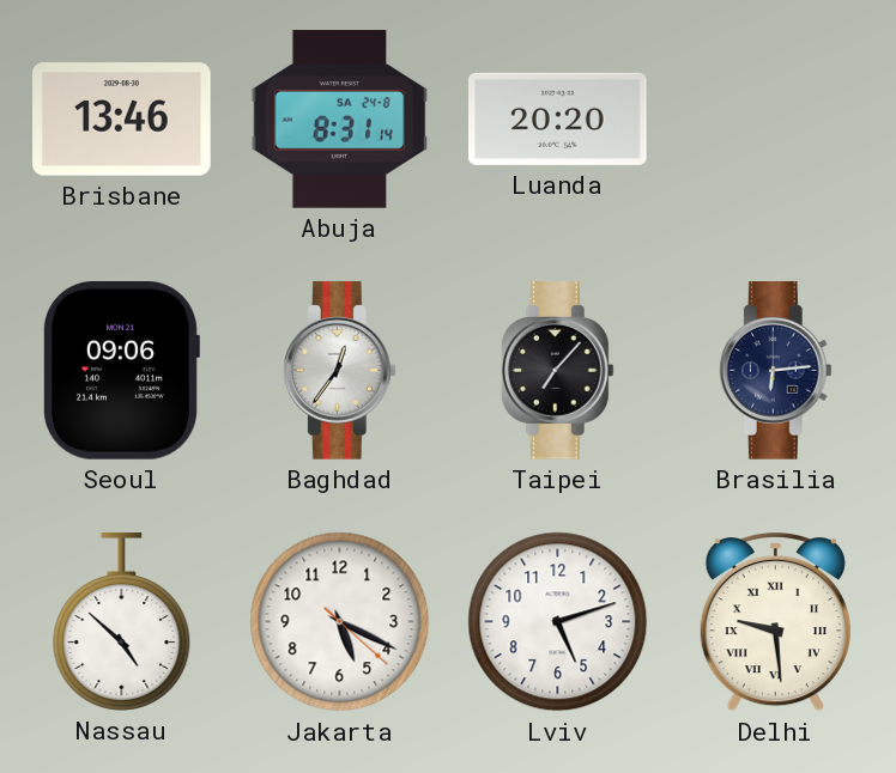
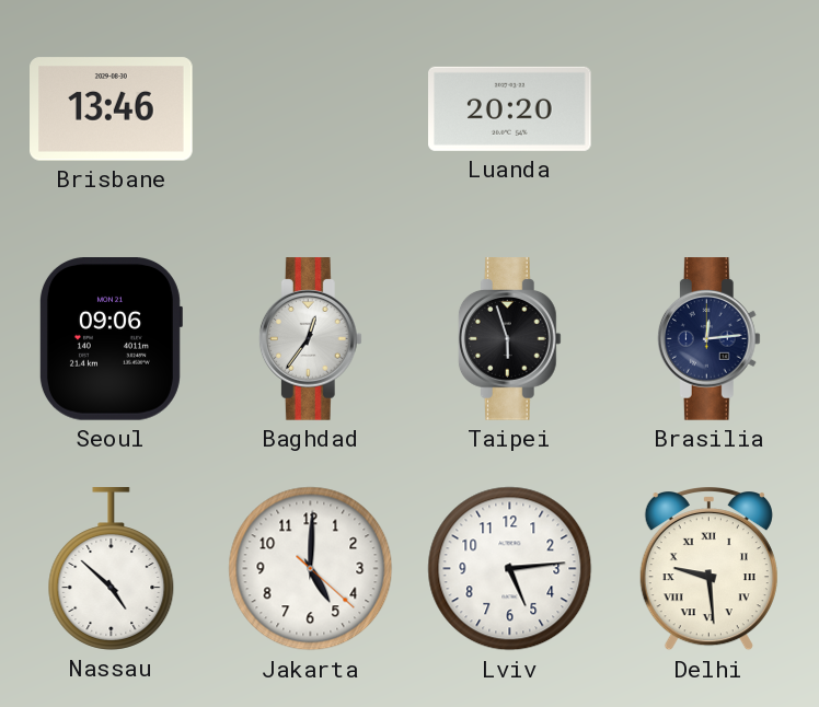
Abuja: 8:31 -> none
Taipei: 7:07 -> 5:57
Brasilia: 6:14 -> 12:14
Jakarta: 5:19 -> 5:00
Lviv: 5:12 -> 5:14
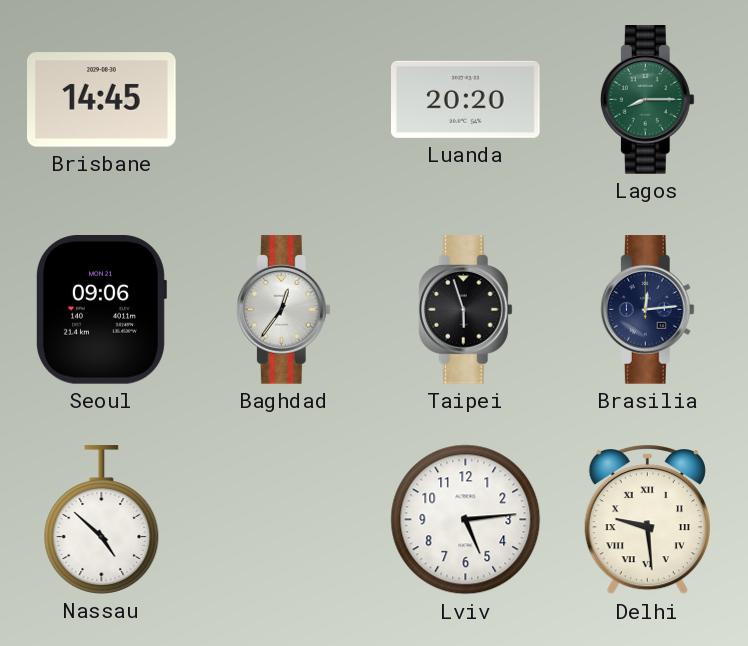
Brisbane: 13:46 -> 14:45
Lagos: none -> 8:15
Jakarta: 5:00 -> none
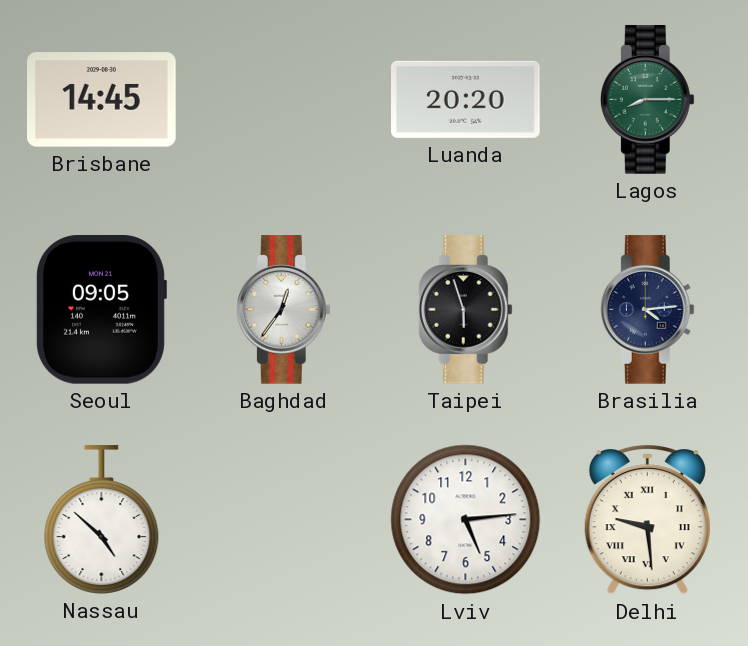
Seoul: 09:06 -> 09:05
Brasilia: 12:14 -> 4:14
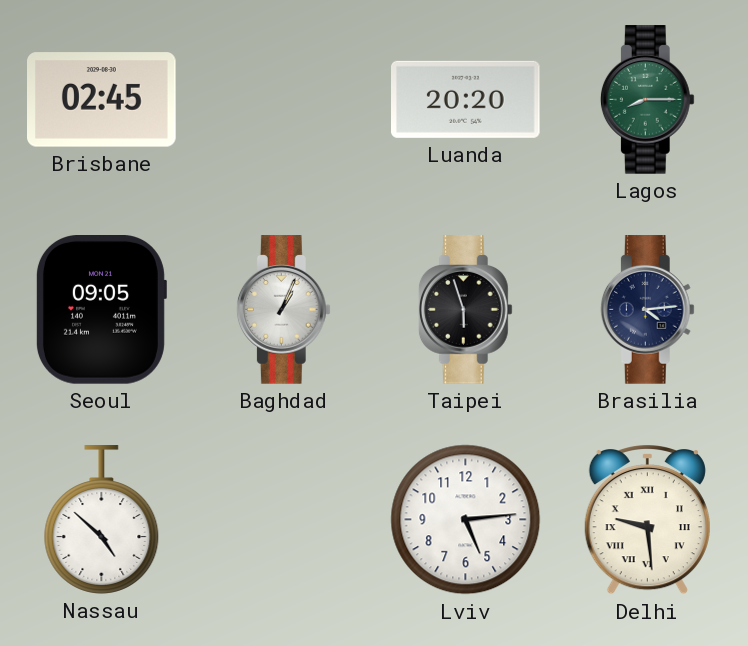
Brisbane: 14:45 -> 02:45
Baghdad: 12:36 -> 1:04
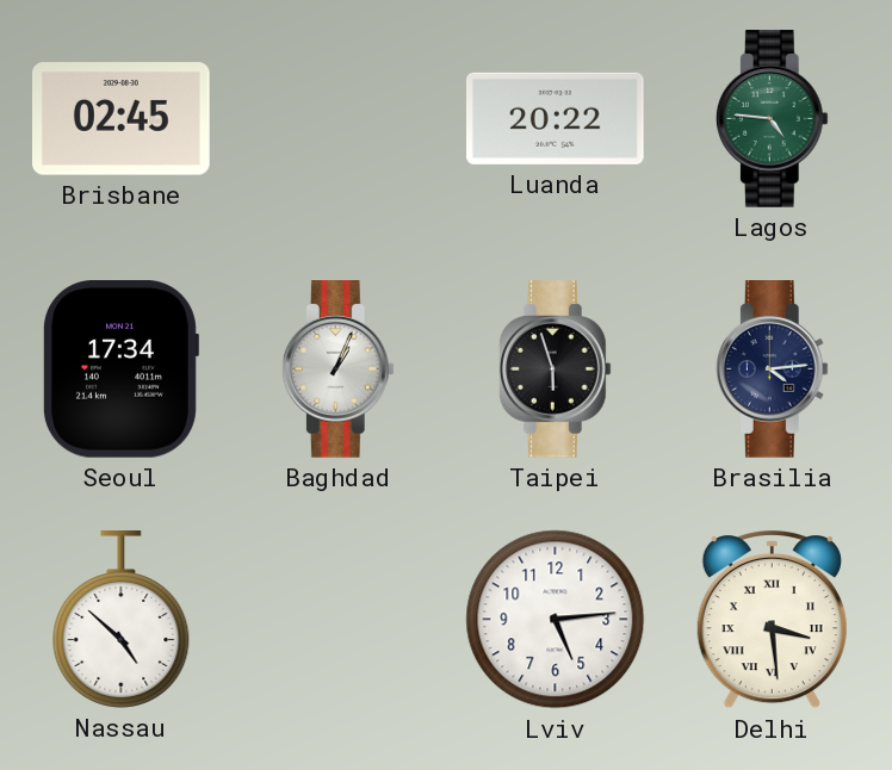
Luanda: 20:20 -> 20:22
Lagos: 8:15 -> 4:46
Seoul: 09:05 -> 17:34
Delhi: 9:29 -> 3:29
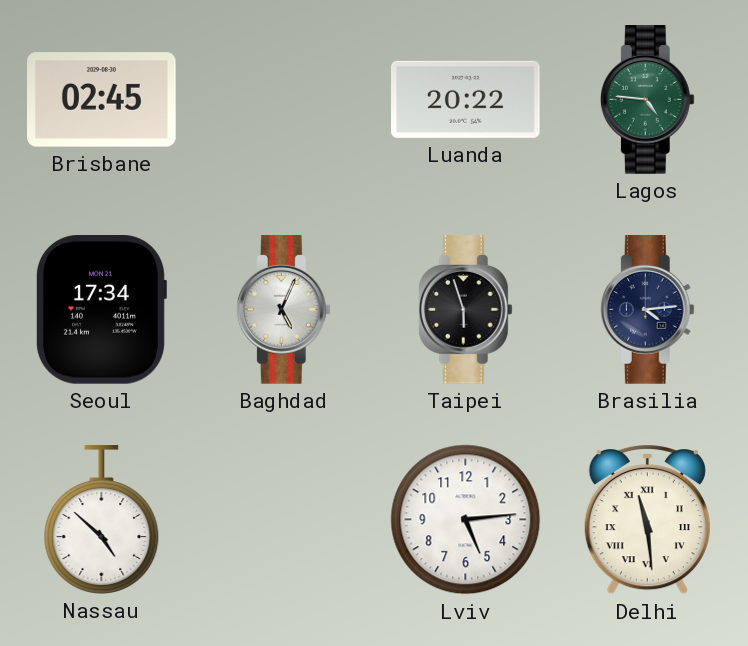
Baghdad: 1:04 -> 5:04
Delhi: 3:29 -> 11:29
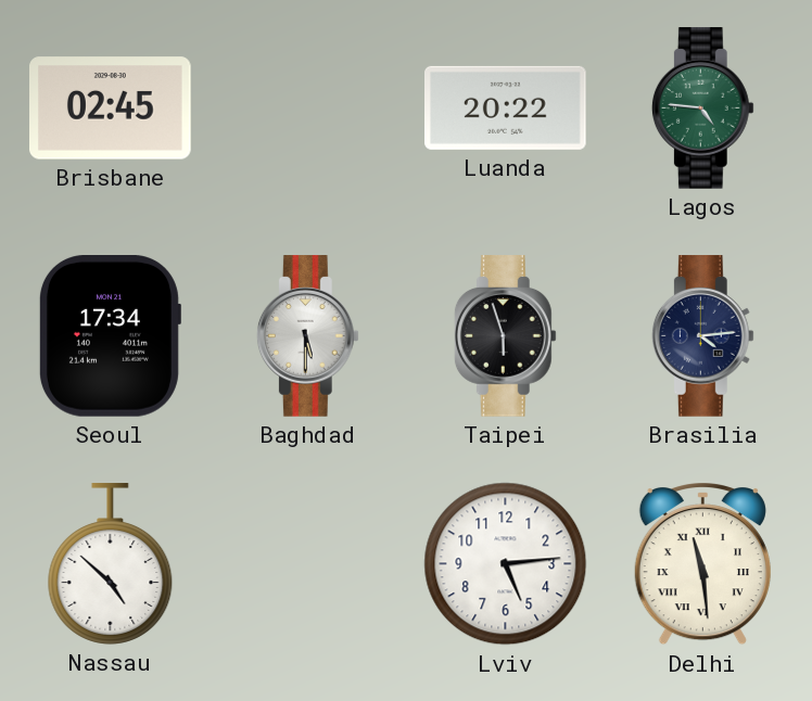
Baghdad: 5:04 -> 5:30
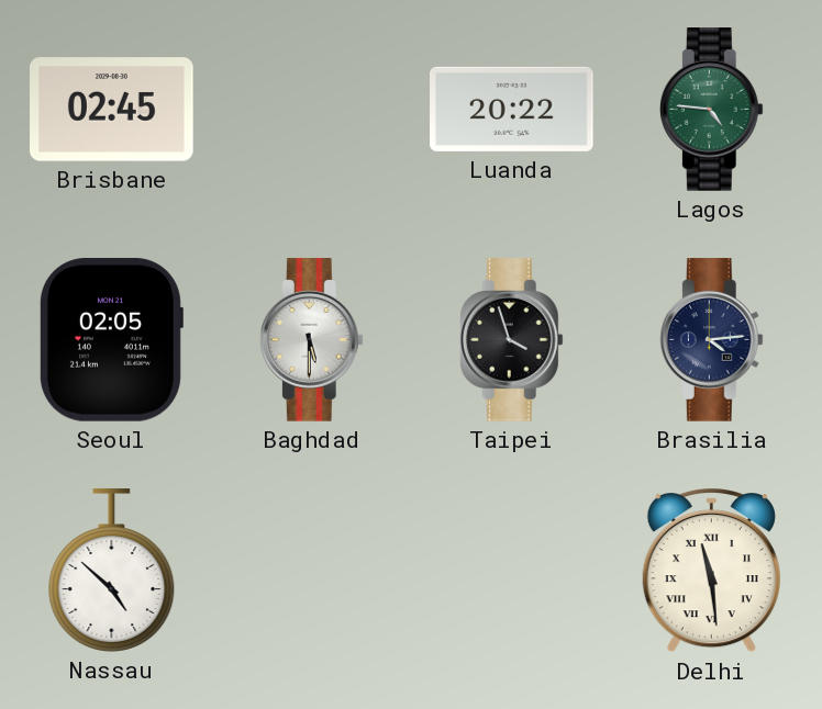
Seoul: 17:34 -> 02:05
Taipei: 5:57 -> 3:57
Lviv: 5:14 -> none
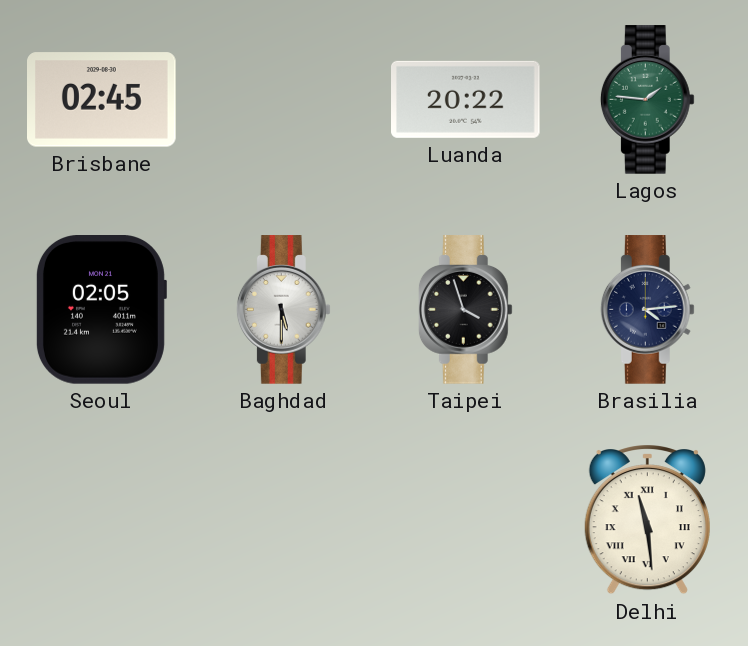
Lagos: 4:46 -> 1:46
Nassau: 4:52 -> none
